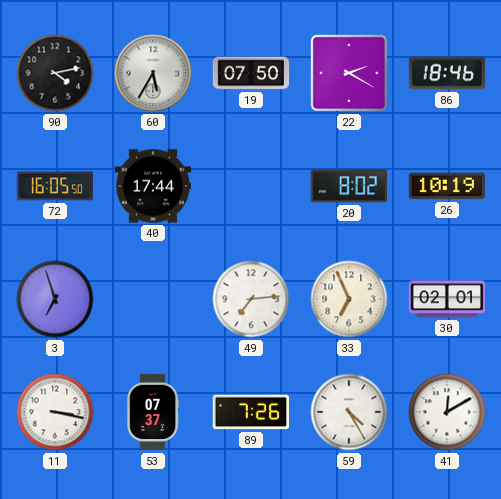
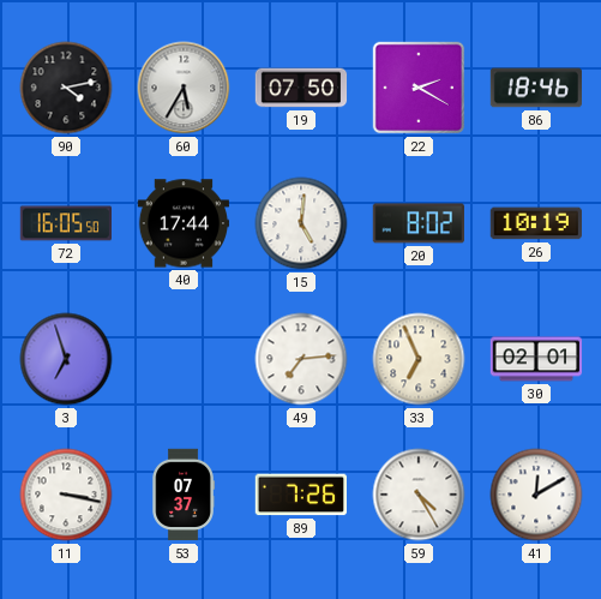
15: none -> 5:01
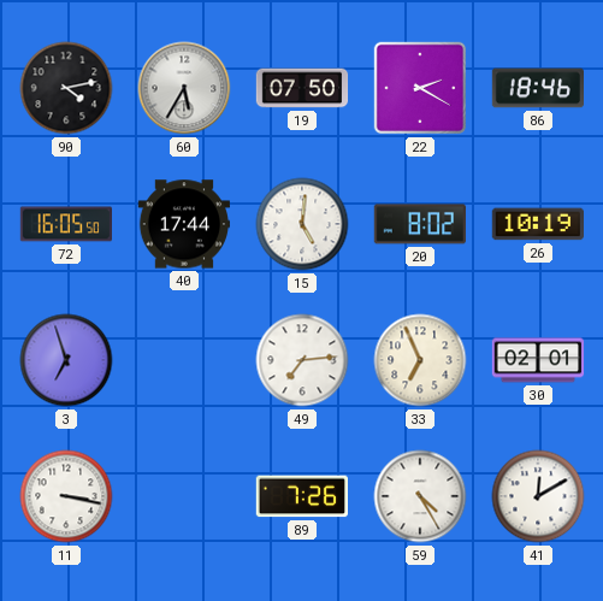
53: 07:37 -> none
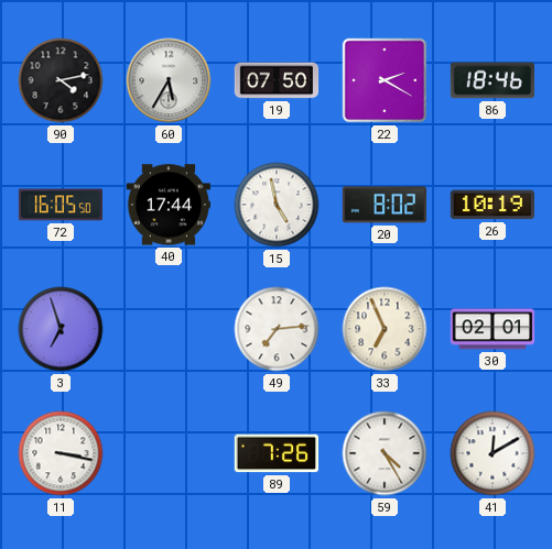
15: 5:01 -> 4:58
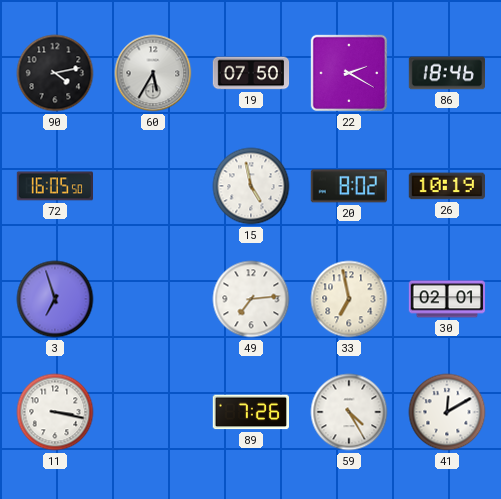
40: 17:44 -> none
33: 6:56 -> 6:58
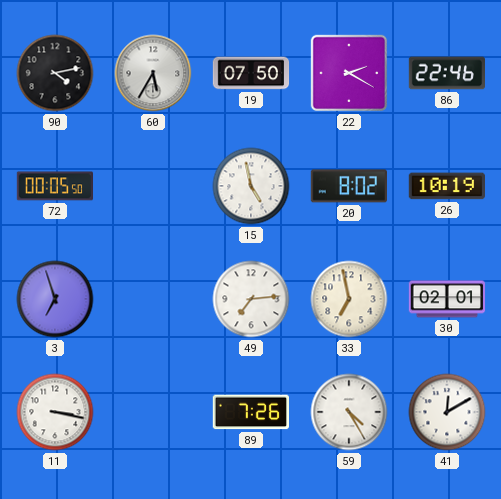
86: 18:46 -> 22:46
72: 16:05 -> 00:05
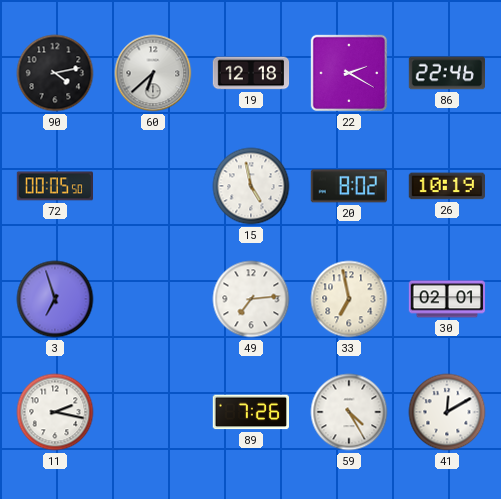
60: 5:35 -> 6:38
19: 07:50 -> 12:18
11: 3:17 -> 2:17
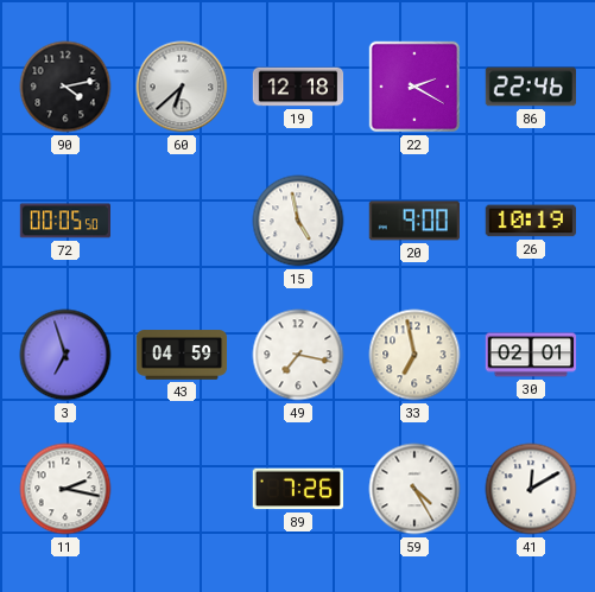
20: 8:02 -> 9:00
43: none -> 04:59
49: 7:14 -> 7:17
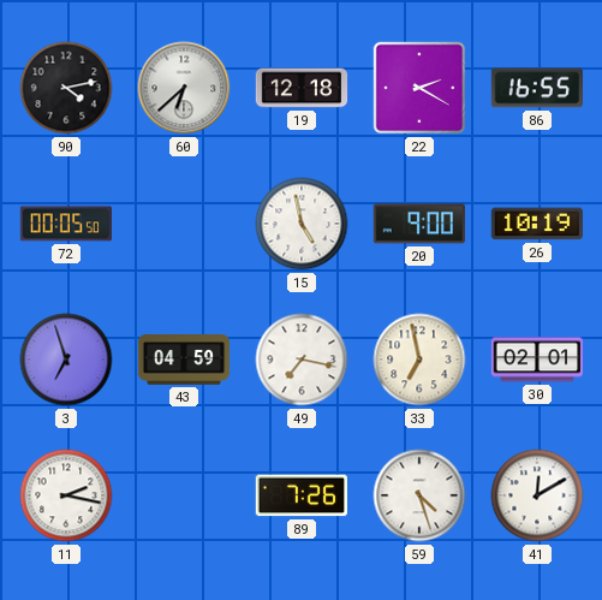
86: 22:46 -> 16:55
59: 4:25 -> 4:27
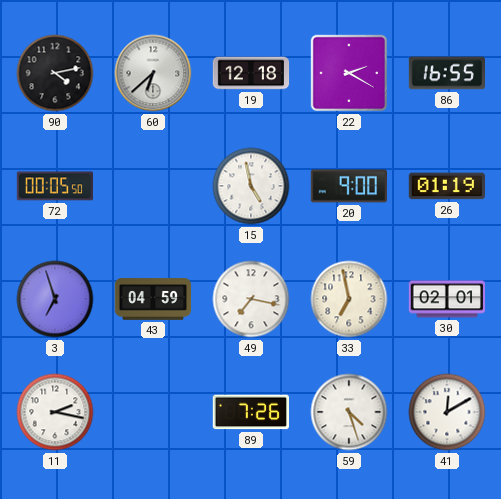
26: 10:19 -> 01:19
